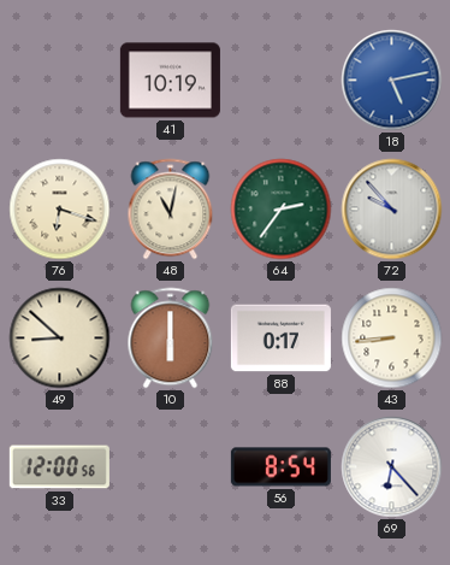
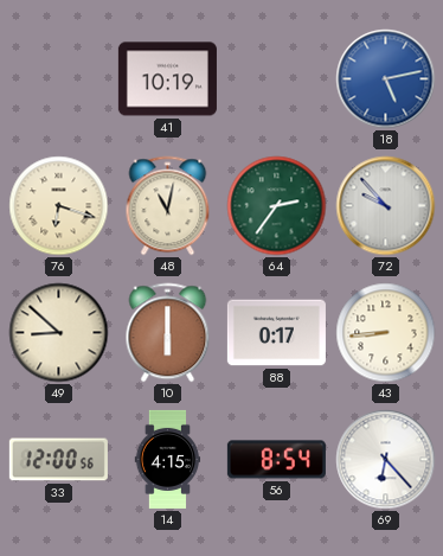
14: none -> 4:15
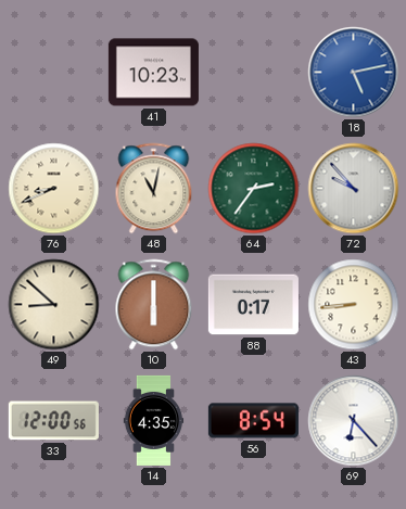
41: 10:19 -> 10:23
76: 6:18 -> 8:41
14: 4:15 -> 4:35
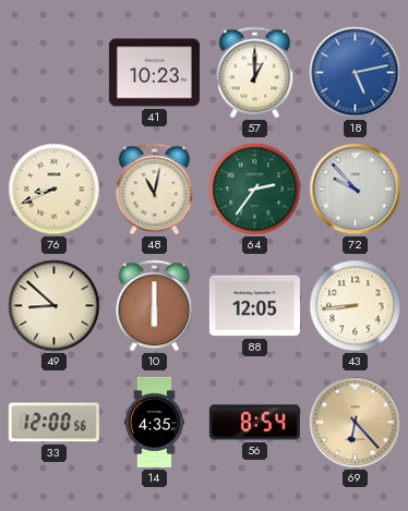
57: none -> 1:00
88: 0:17 -> 12:05
69 dial: white -> champagne
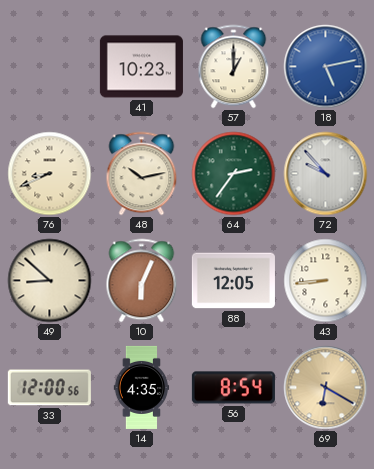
48: 11:02 -> 10:13
10: 6:00 -> 6:04
69: 6:23 -> 6:20
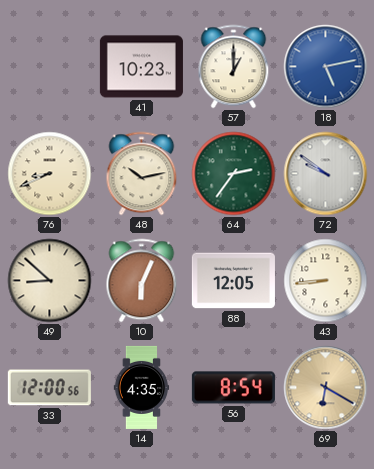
72: 9:53 -> 9:51
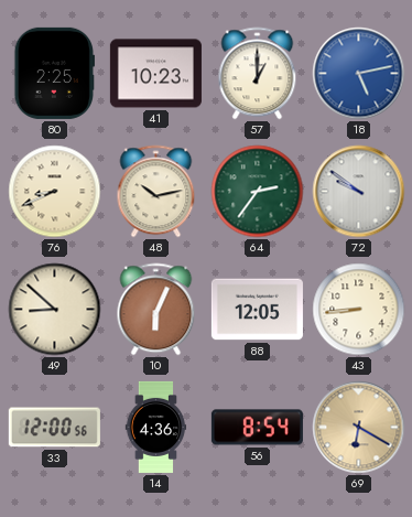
80: none -> 2:25
14: 4:35 -> 4:36
